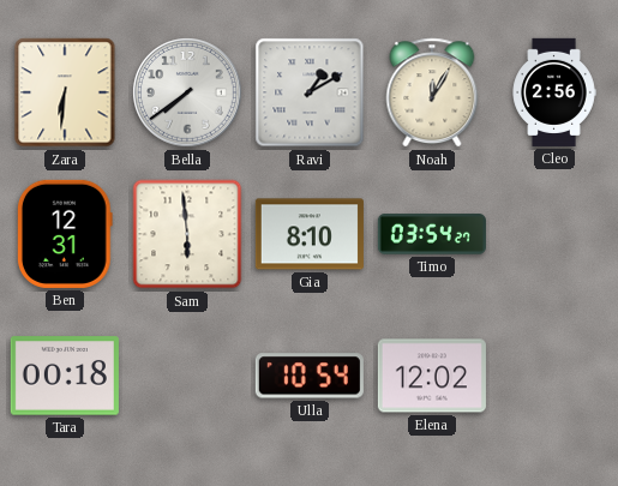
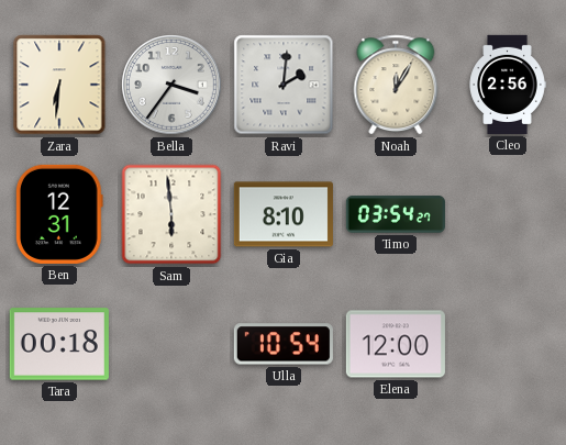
Bella: 7:39 -> 3:36
Ravi: 1:10 -> 2:01
Elena: 12:02 -> 12:00
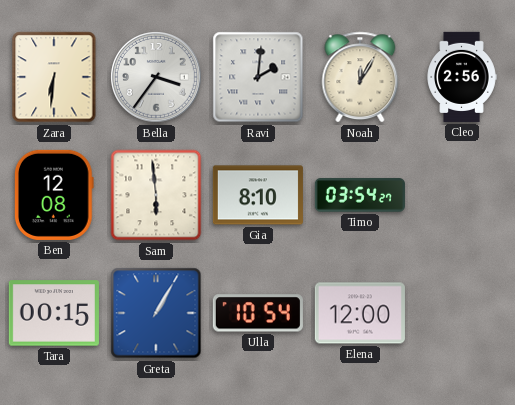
Ben: 12:31 -> 12:08
Tara: 00:18 -> 00:15
Greta: none -> 1:05
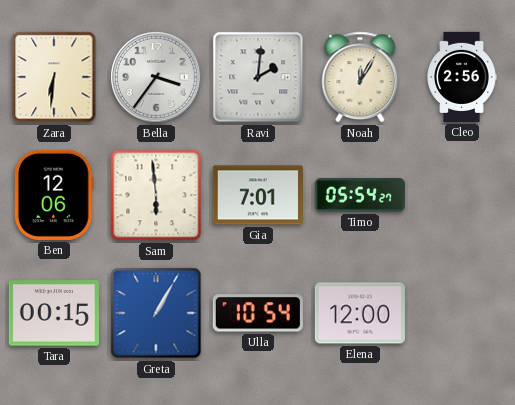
Ben: 12:08 -> 12:06
Gia: 8:10 -> 7:01
Timo: 03:54 -> 05:54
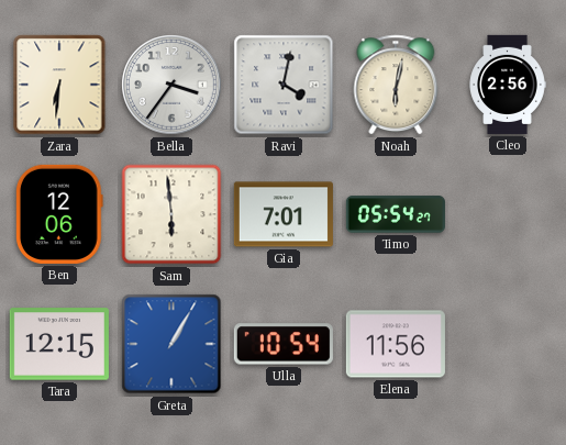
Ravi: 2:01 -> 4:02
Noah: 12:05 -> 6:02
Tara: 00:15 -> 12:15
Elena: 12:00 -> 11:56
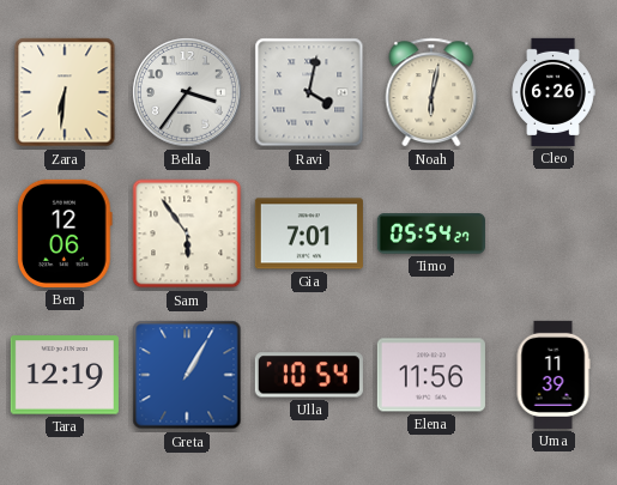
Cleo: 2:56 -> 6:26
Sam: 5:59 -> 5:54
Tara: 12:15 -> 12:19
Uma: none -> 11:39
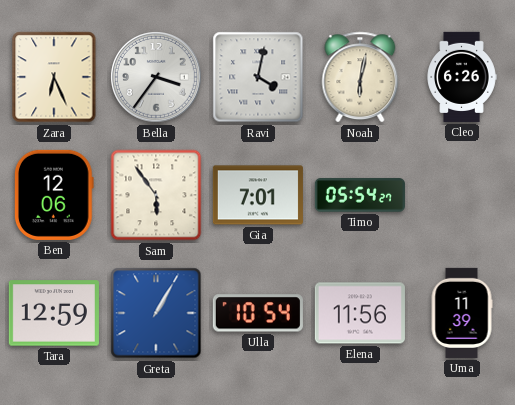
Zara: 6:31 -> 6:26
Tara: 12:19 -> 12:59
